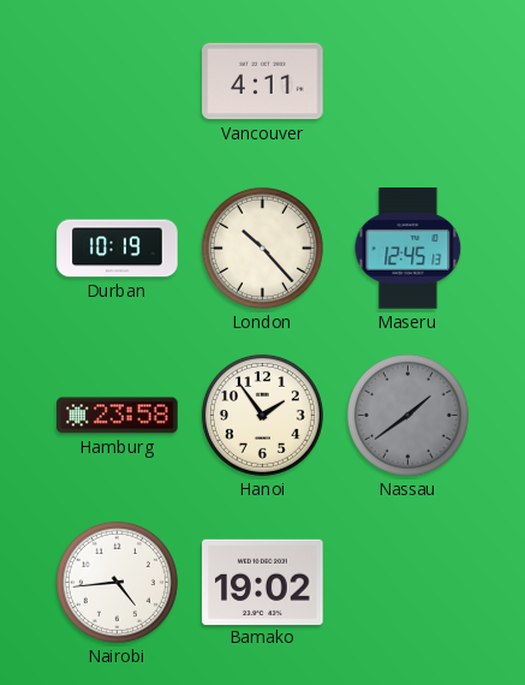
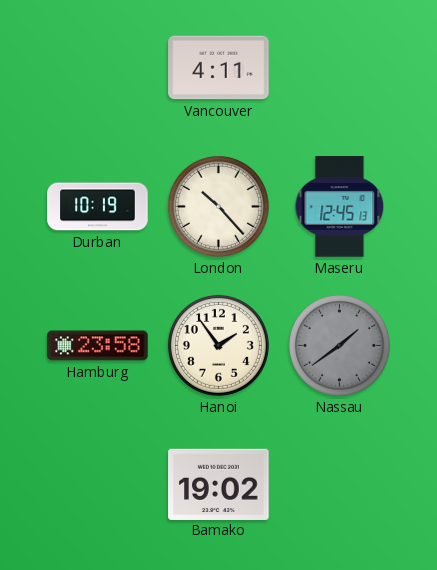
Nairobi: 4:44 -> none
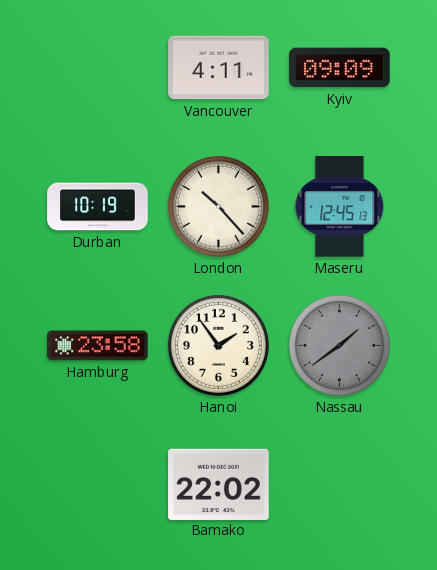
Kyiv: none -> 09:09
Bamako: 19:02 -> 22:02
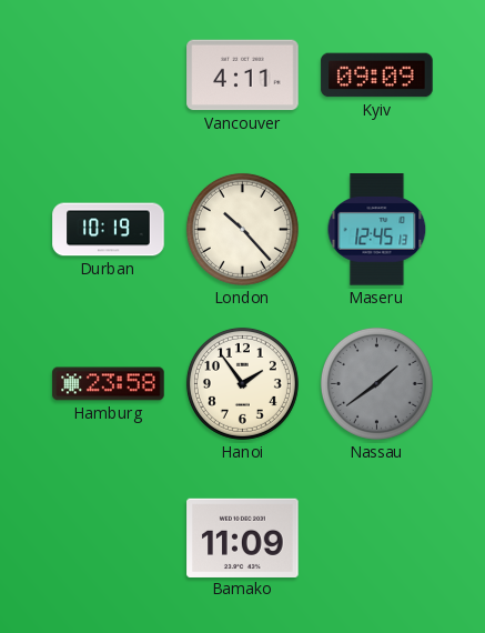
Bamako: 22:02 -> 11:09
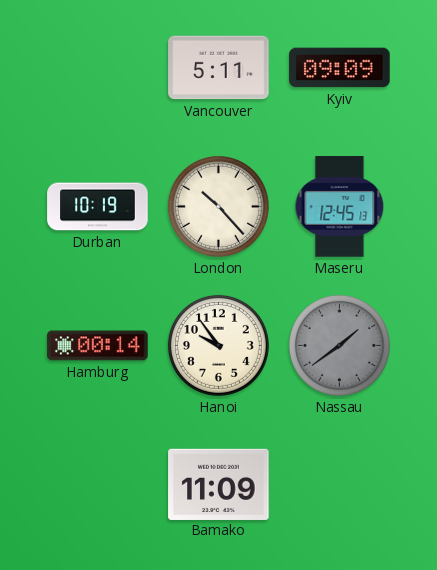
Vancouver: 4:11 -> 5:11
Hamburg: 23:58 -> 00:14
Hanoi: 1:54 -> 9:54
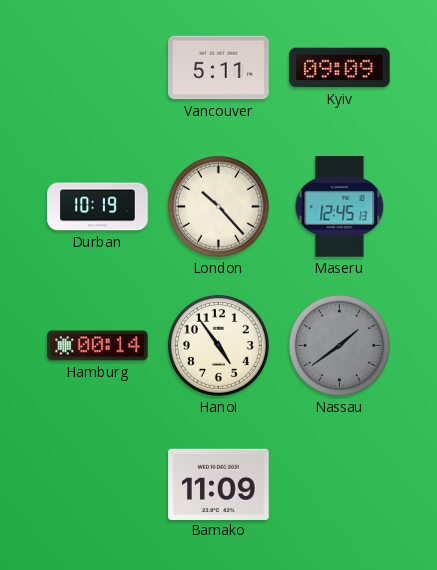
Hanoi: 9:54 -> 4:54
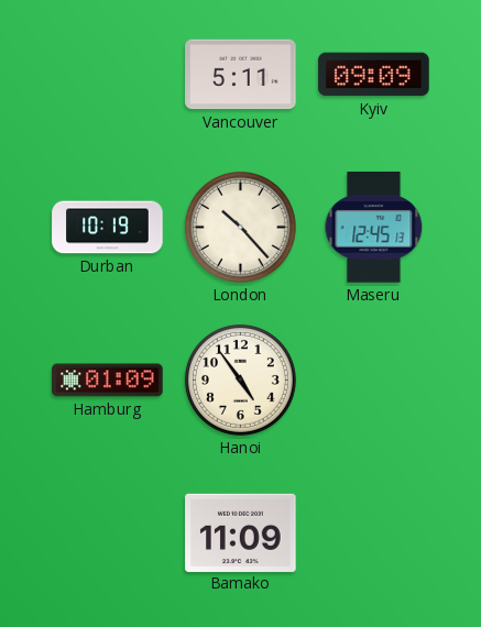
Hamburg: 00:14 -> 01:09
Nassau: 1:39 -> none
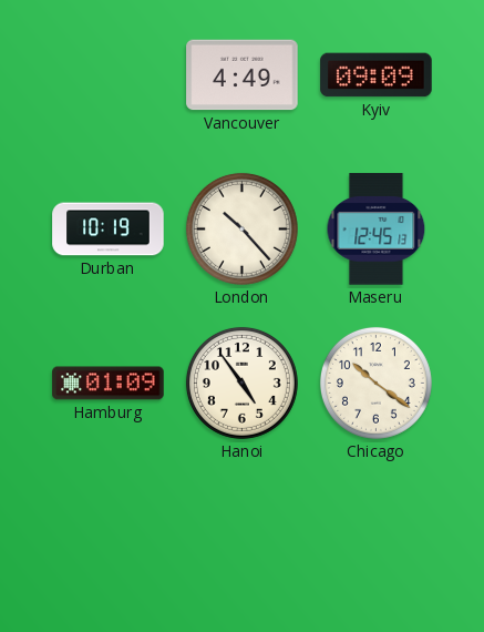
Vancouver: 5:11 -> 4:49
Chicago: none -> 10:21
Bamako: 11:09 -> none
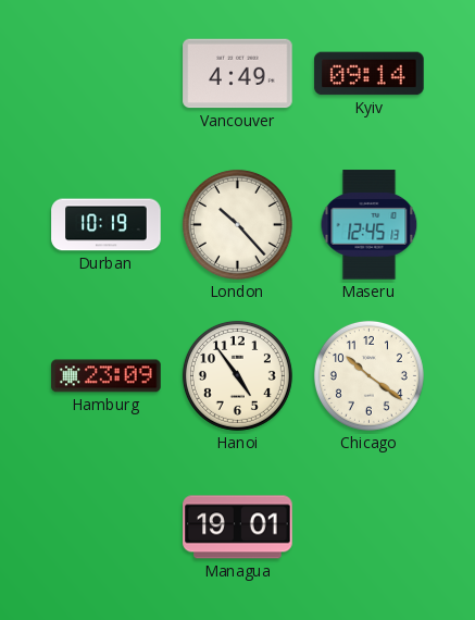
Kyiv: 09:09 -> 09:14
Hamburg: 01:09 -> 23:09
Managua: none -> 19:01
